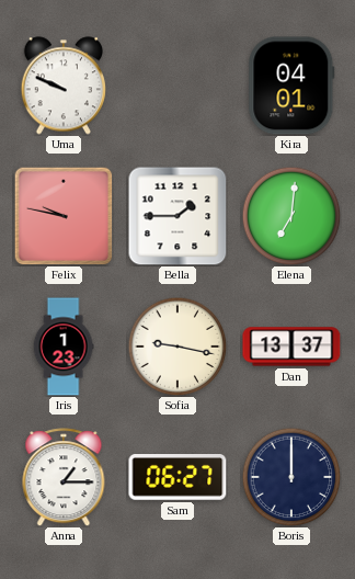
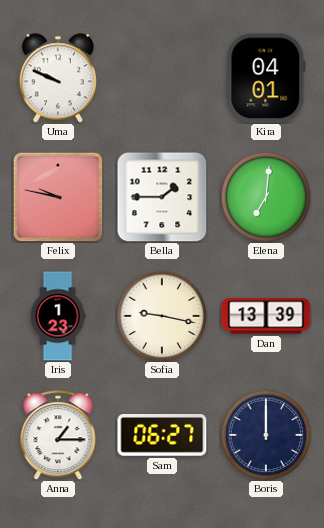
Dan: 13:37 -> 13:39
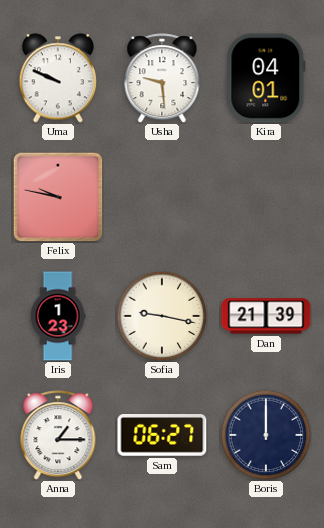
Usha: none -> 9:29
Bella: 1:45 -> none
Elena: 7:01 -> none
Dan: 13:39 -> 21:39
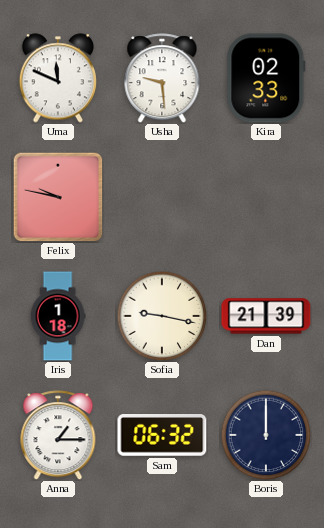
Uma: 9:49 -> 11:49
Kira: 04:01 -> 02:33
Iris: 1:23 -> 1:18
Sam: 06:27 -> 06:32
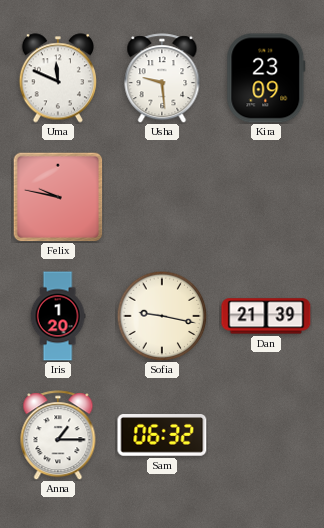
Kira: 02:33 -> 23:09
Iris: 1:18 -> 1:20
Boris: 12:00 -> none
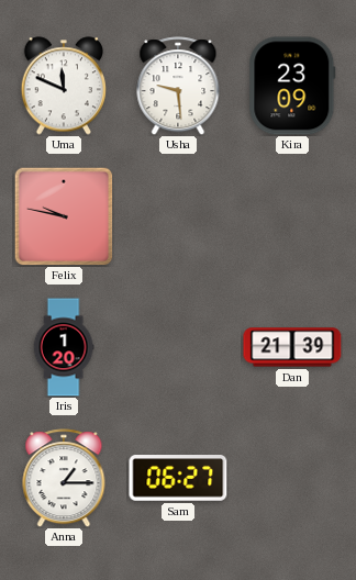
Sofia: 9:17 -> none
Sam: 06:32 -> 06:27
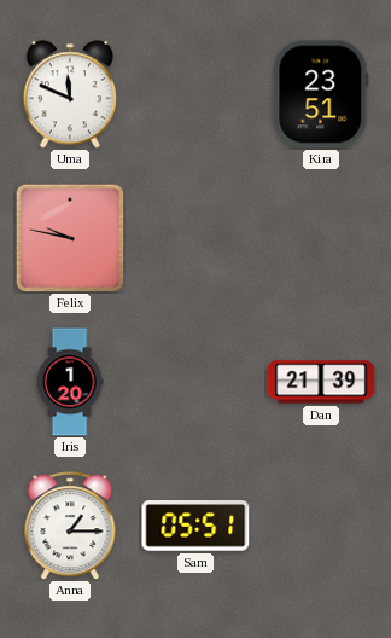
Usha: 9:29 -> none
Kira: 23:09 -> 23:51
Sam: 06:27 -> 05:51
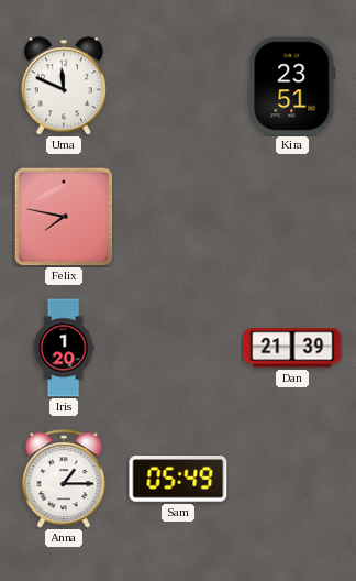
Felix: 9:47 -> 7:47
Sam: 05:51 -> 05:49
